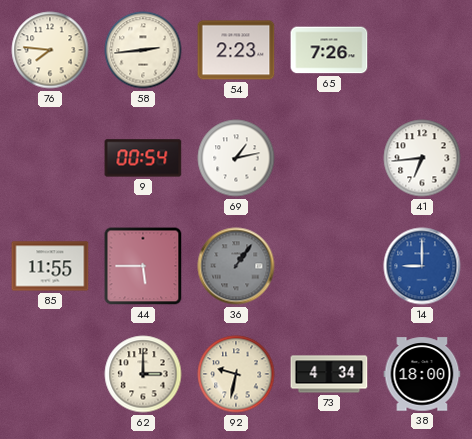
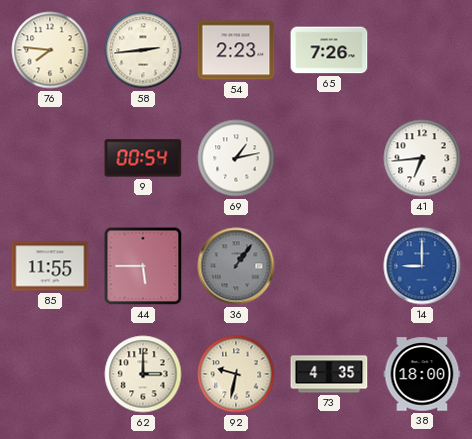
73: 4:34 -> 4:35
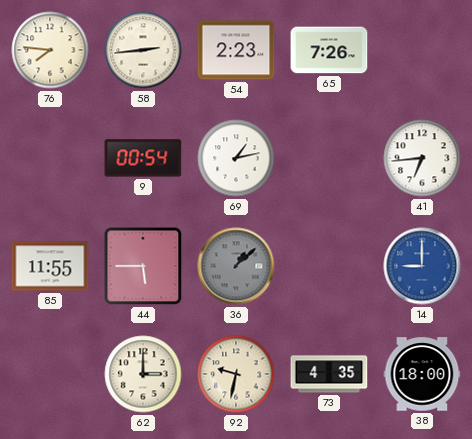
36: 1:06 -> 1:08
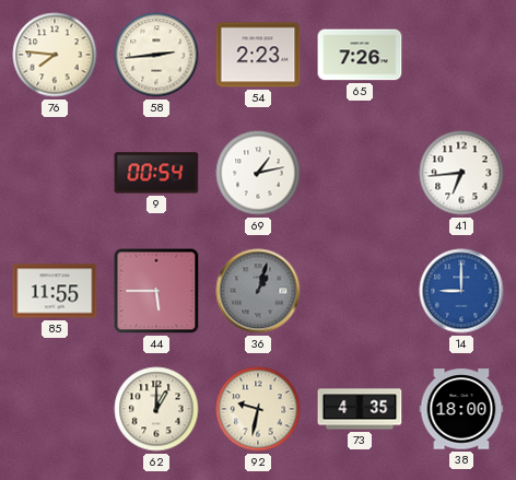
36: 1:08 -> 1:03
62: 3:00 -> 1:00
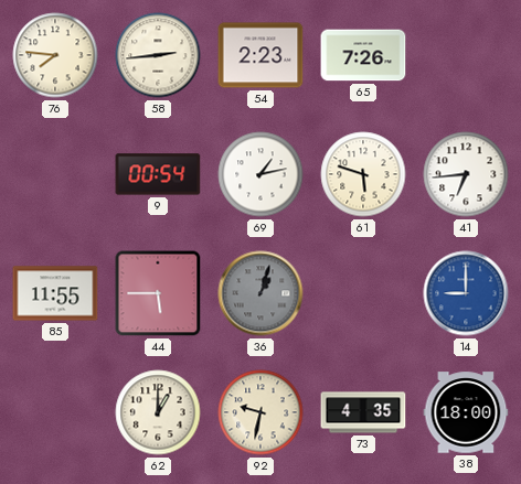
61: none -> 5:48
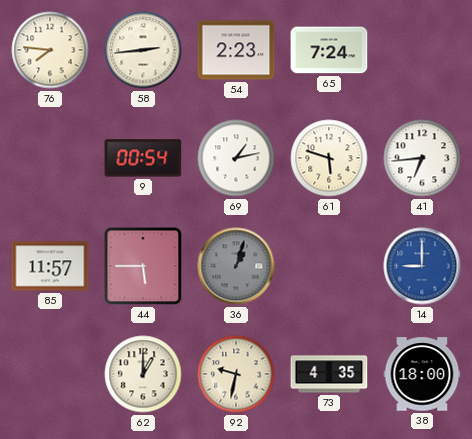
65: 7:26 -> 7:24
85: 11:55 -> 11:57
